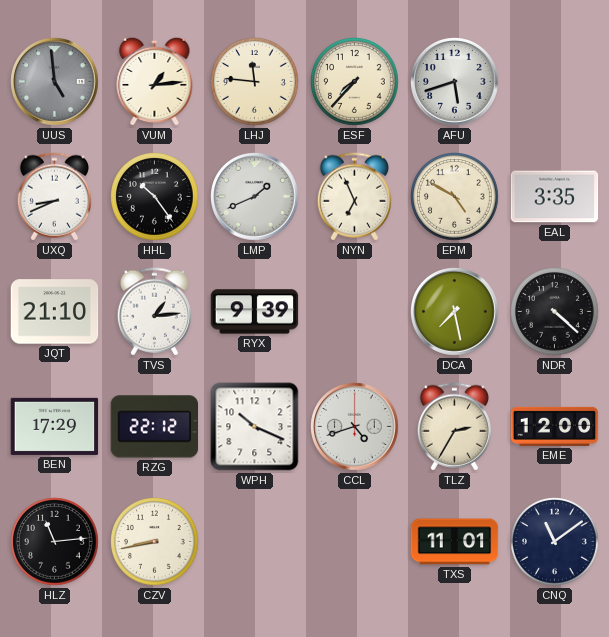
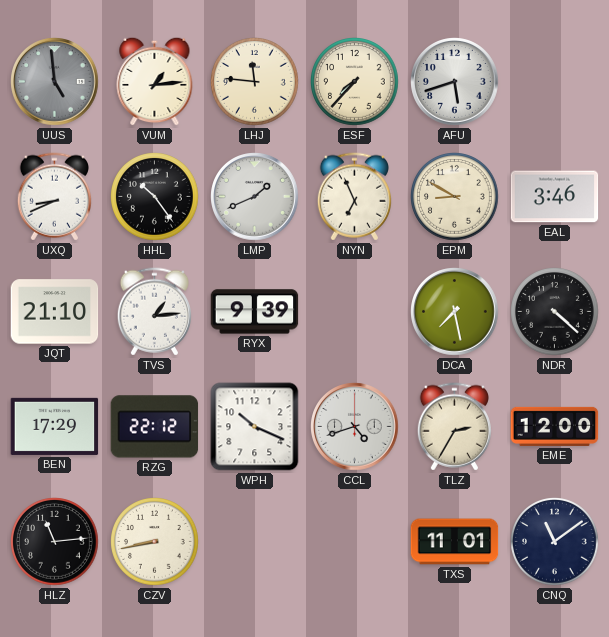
EPM: 4:50 -> 8:50
EAL: 3:35 -> 3:46
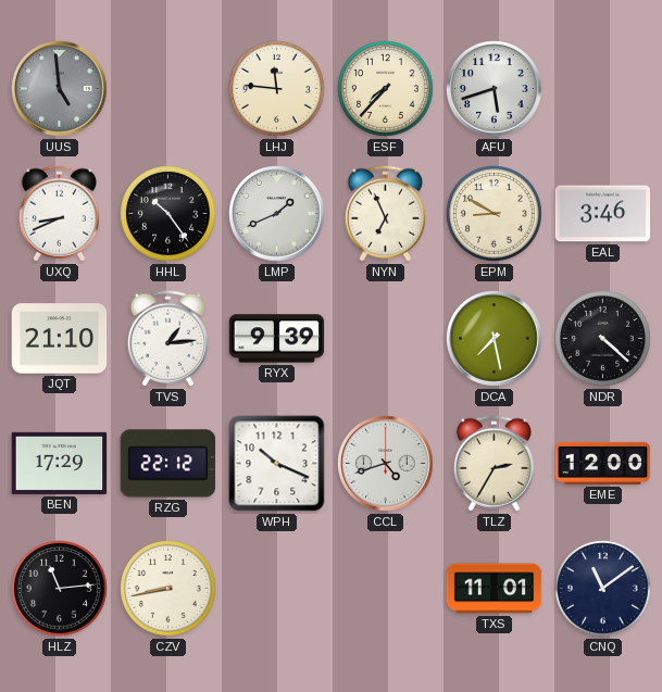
VUM: 1:14 -> none
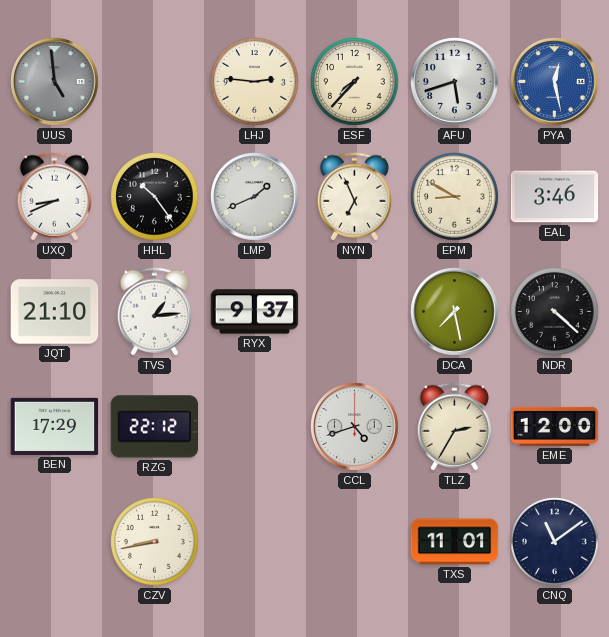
LHJ: 11:46 -> 2:46
PYA: none -> 12:28
RYX: 9:39 -> 9:37
WPH: 10:19 -> none
HLZ: 11:14 -> none
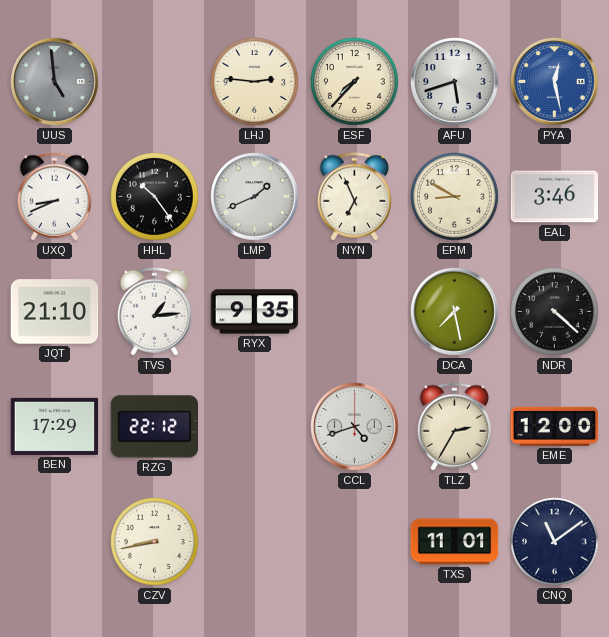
RYX: 9:37 -> 9:35
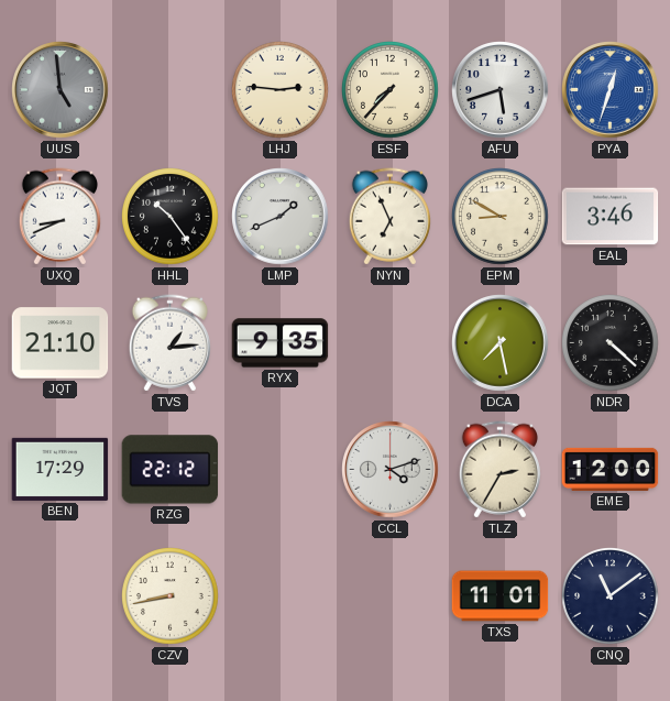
PYA: 12:28 -> 12:33
CCL: 4:42 -> 4:12
